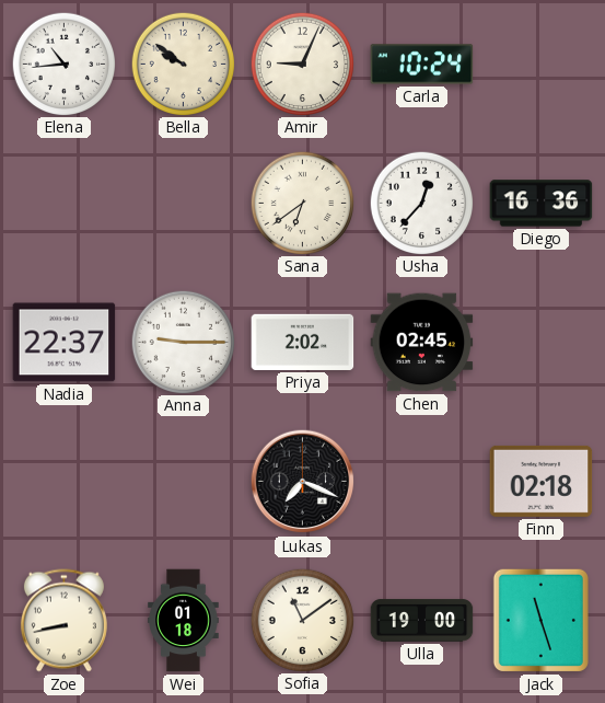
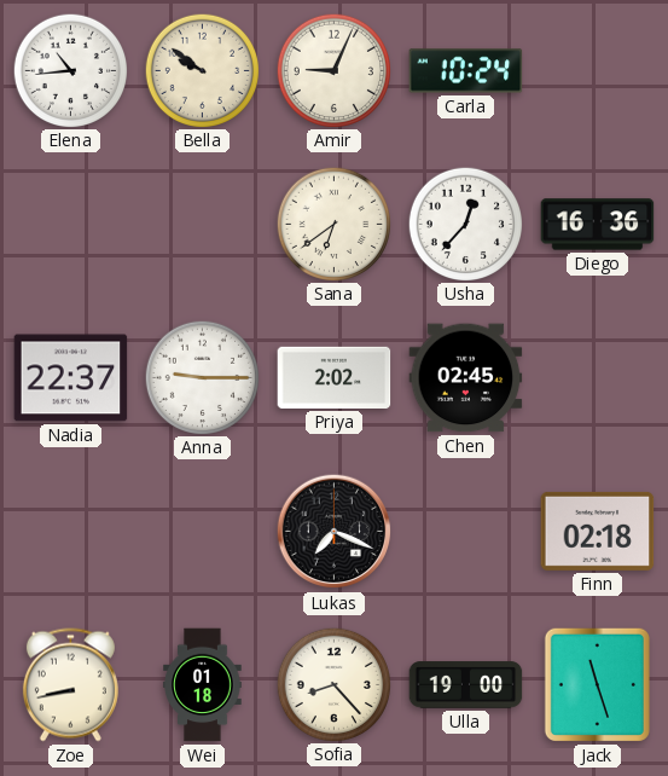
Sofia: 11:09 -> 8:23
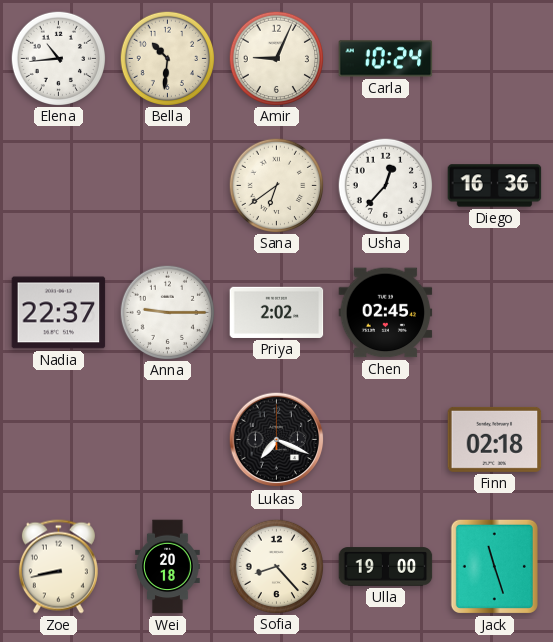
Bella: 9:51 -> 10:31
Wei: 01:18 -> 20:18
